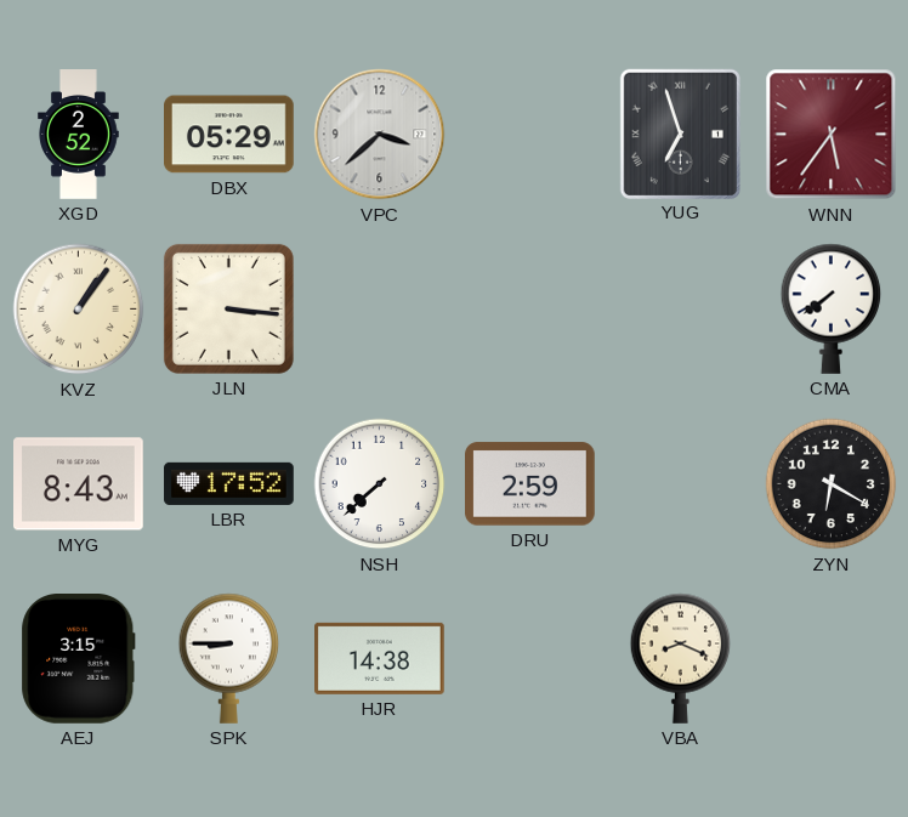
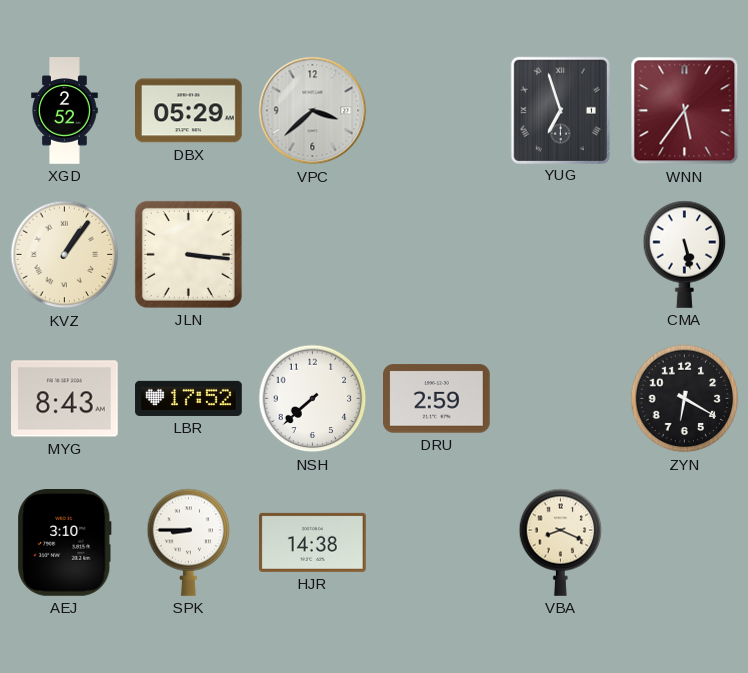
CMA: 7:39 -> 5:28
AEJ: 3:15 -> 3:10
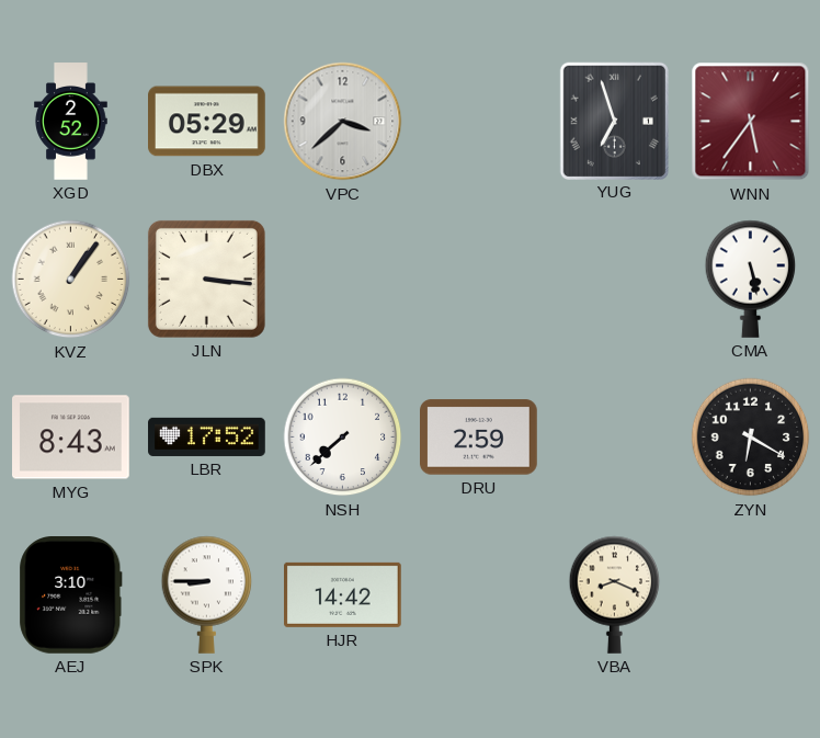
HJR: 14:38 -> 14:42
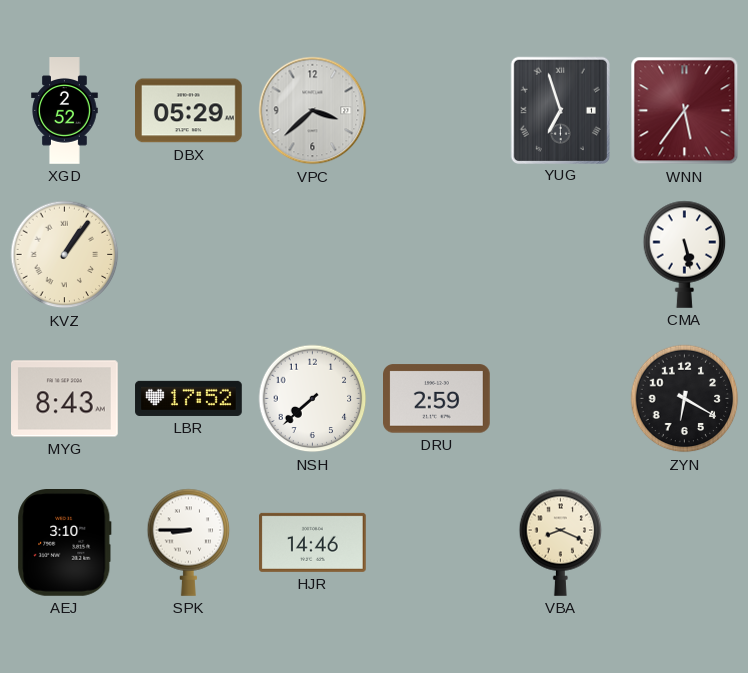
JLN: 3:16 -> none
HJR: 14:42 -> 14:46
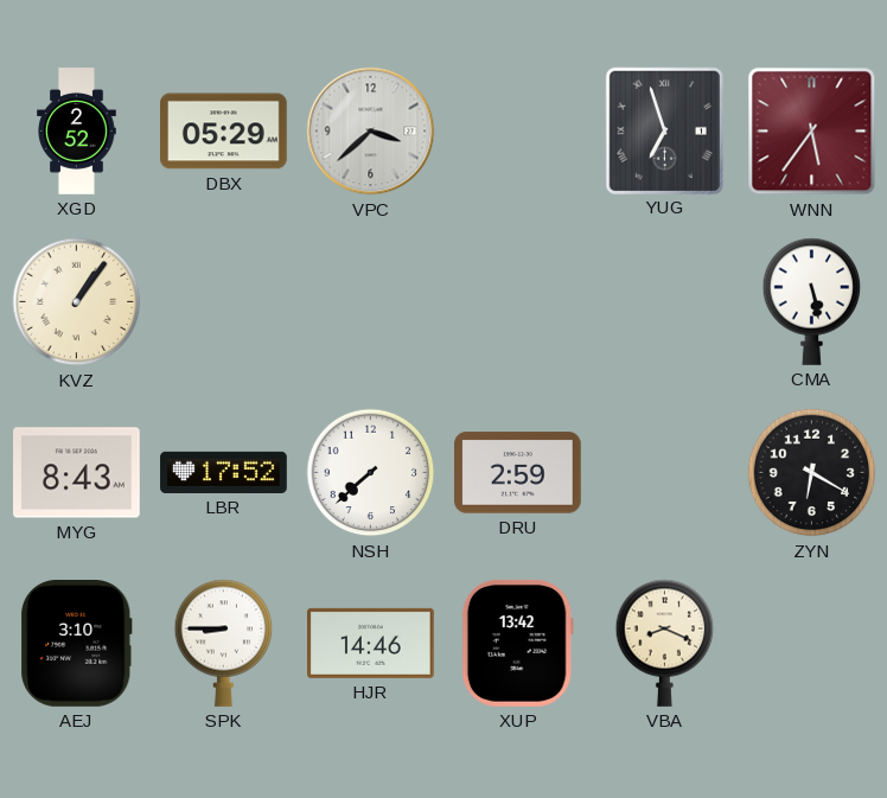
XUP: none -> 13:42
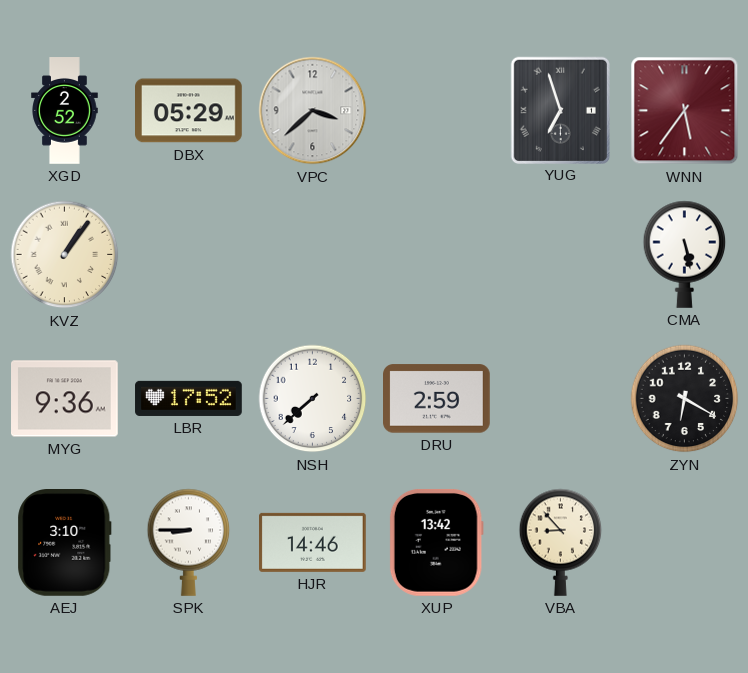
MYG: 8:43 -> 9:36
VBA: 8:19 -> 8:53
